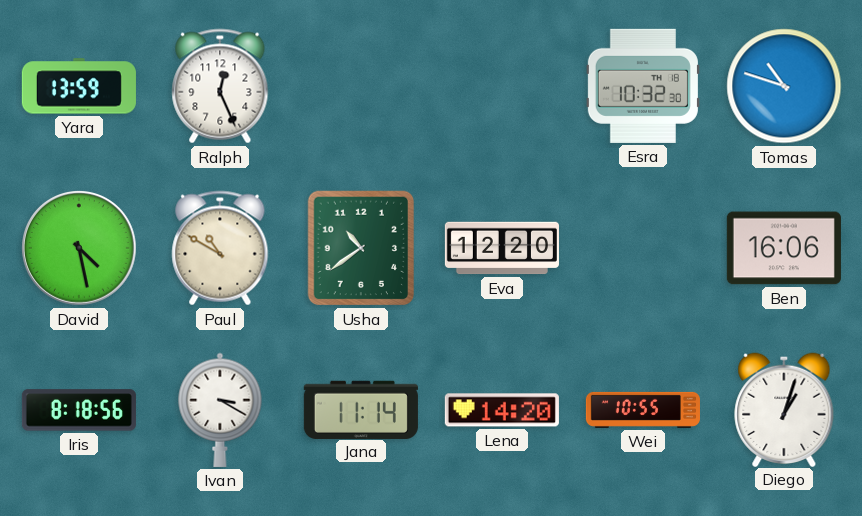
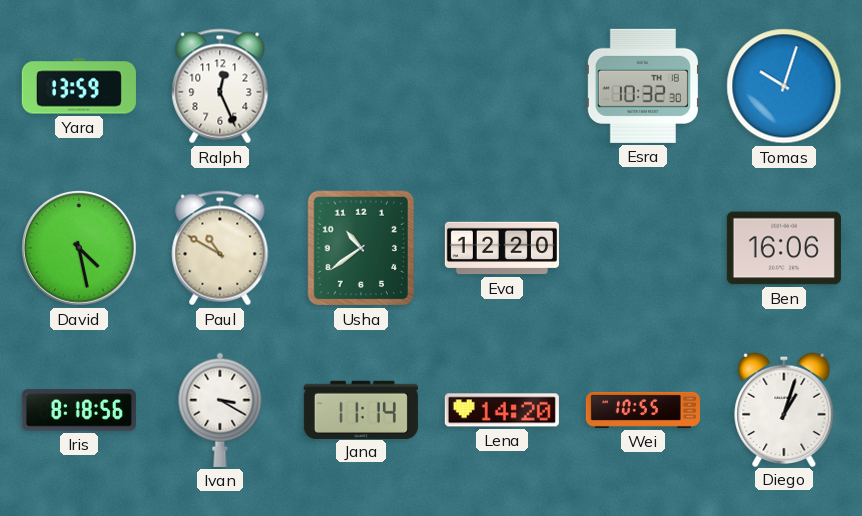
Tomas: 10:48 -> 10:03
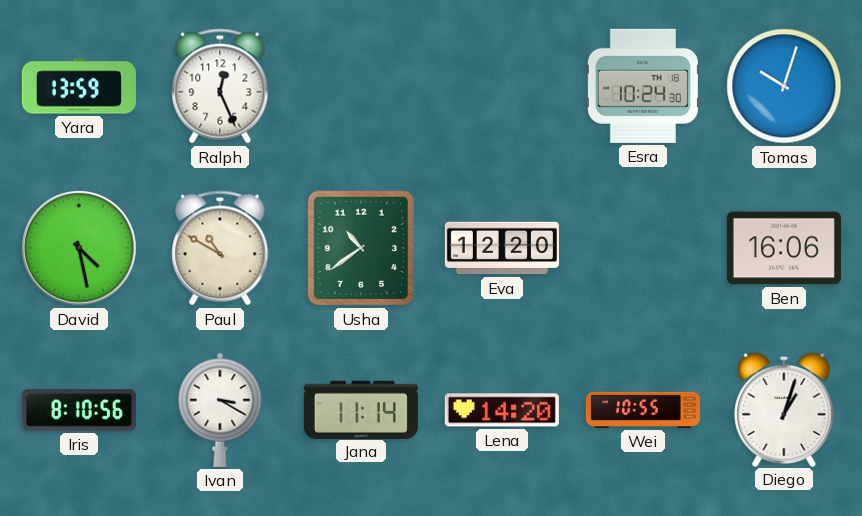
Esra: 10:32 -> 10:24
Iris: 8:18 -> 8:10
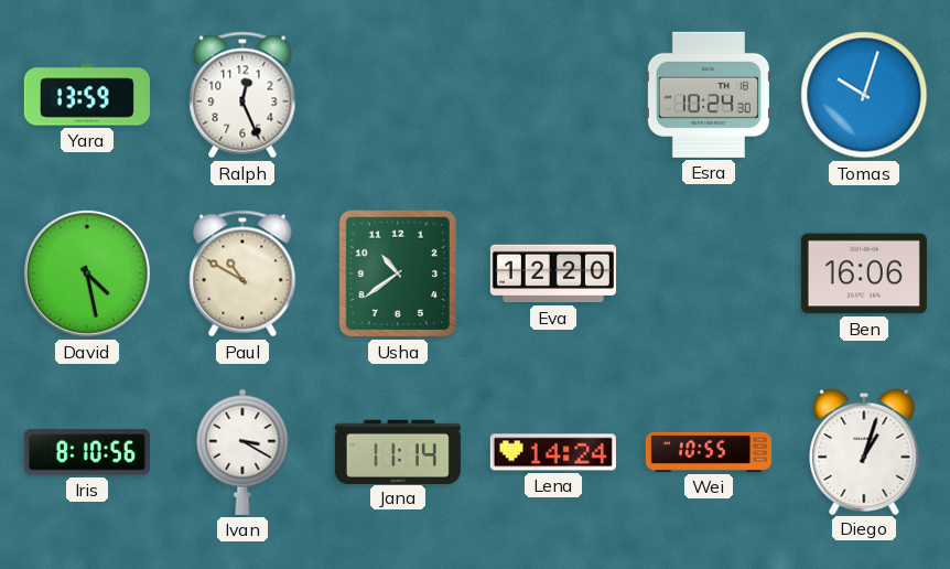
Lena: 14:20 -> 14:24
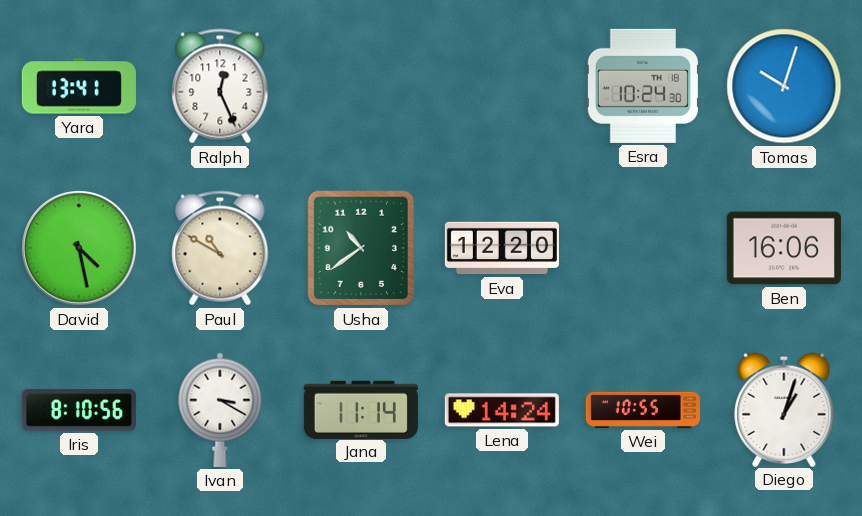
Yara: 13:59 -> 13:41
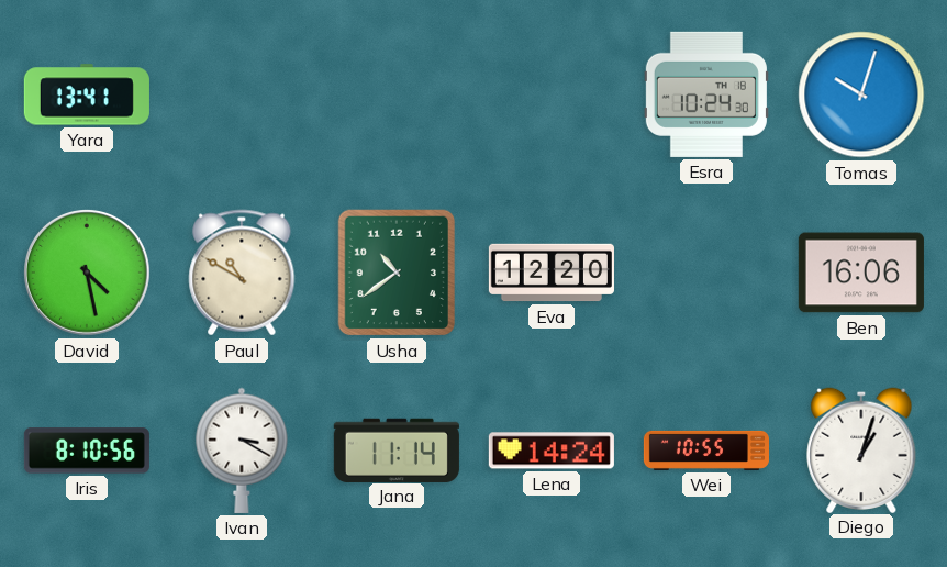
Ralph: 12:26 -> none
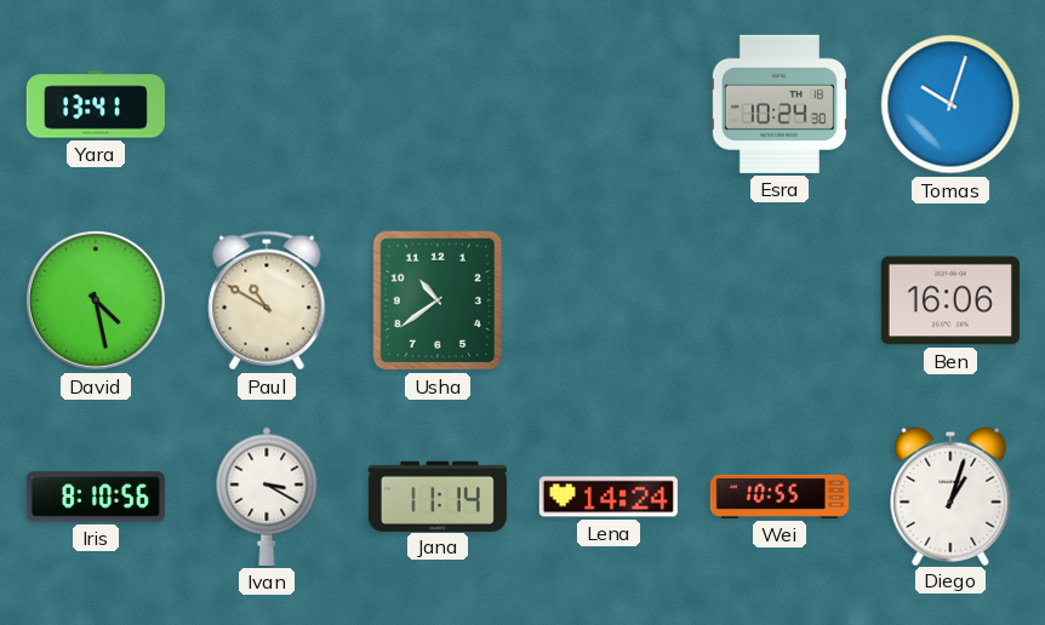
Eva: 12:20 -> none
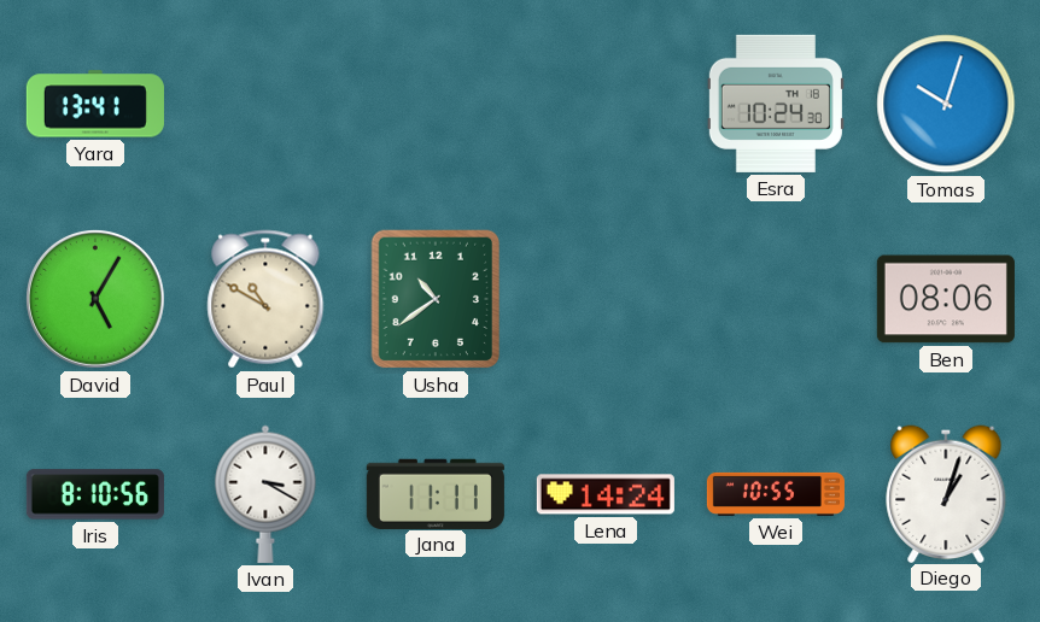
David: 4:28 -> 5:05
Ben: 16:06 -> 08:06
Jana: 11:14 -> 11:11
